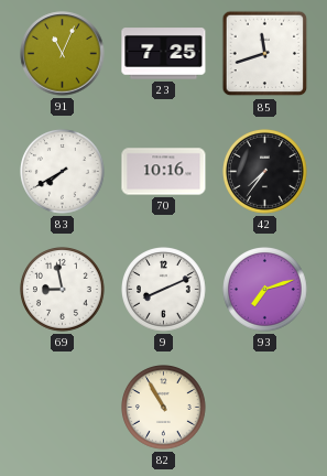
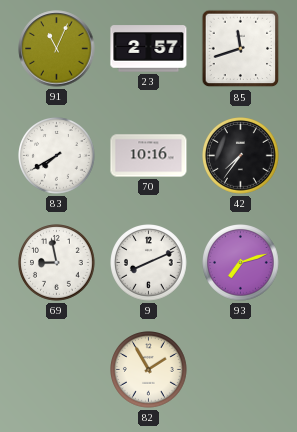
23: 7:25 -> 2:57
82: 10:55 -> 1:55
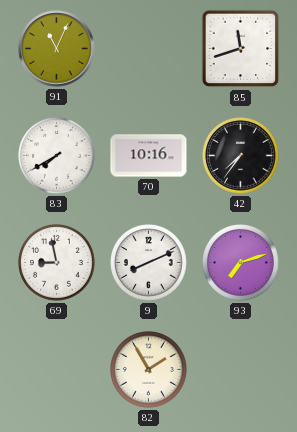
23: 2:57 -> none
